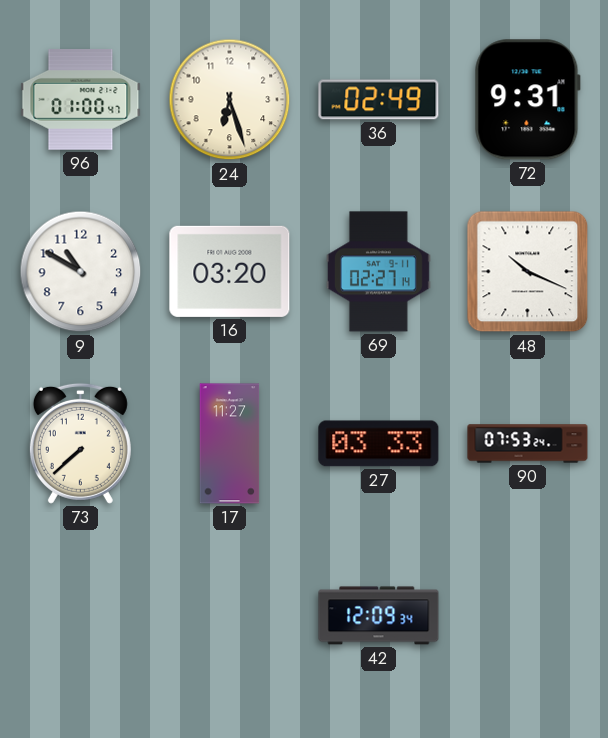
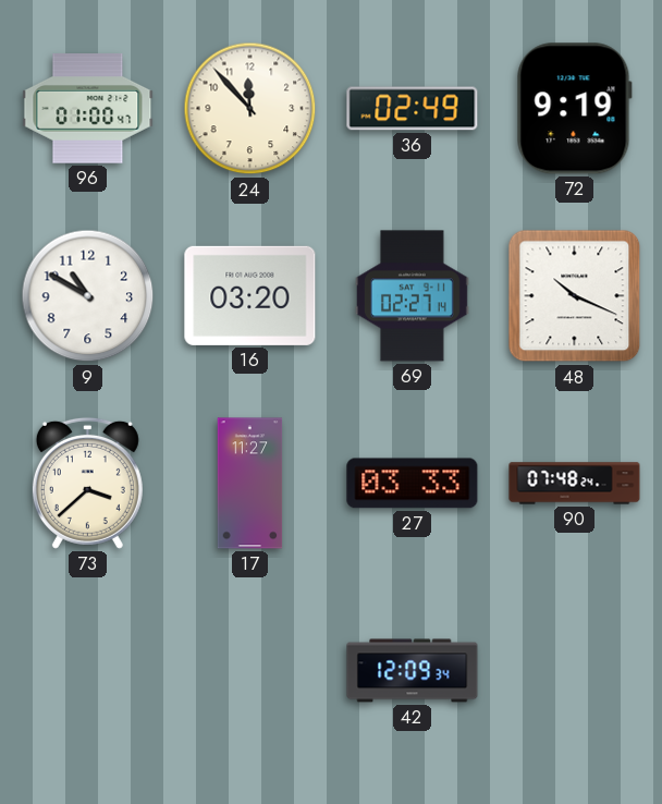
24: 6:27 -> 11:53
72: 9:31 -> 9:19
73: 7:38 -> 3:38
90: 07:53 -> 07:48
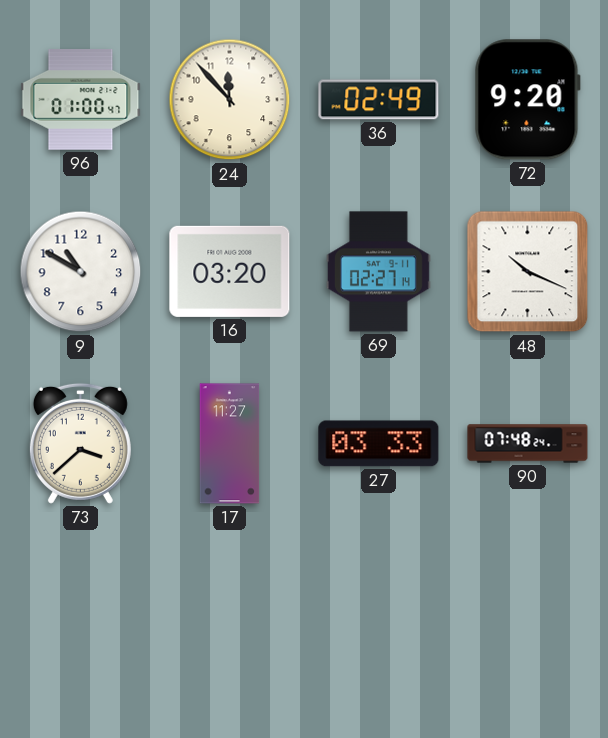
72: 9:19 -> 9:20
42: 12:09 -> none
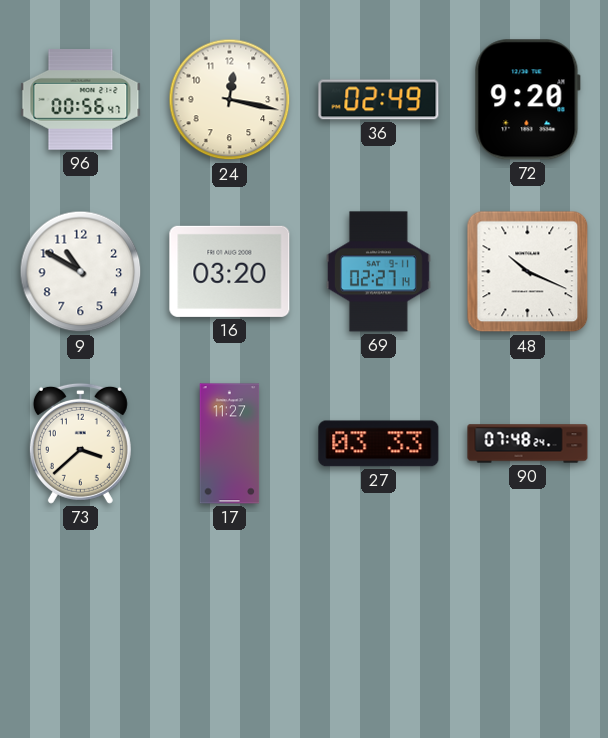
96: 01:00 -> 00:56
24: 11:53 -> 12:17
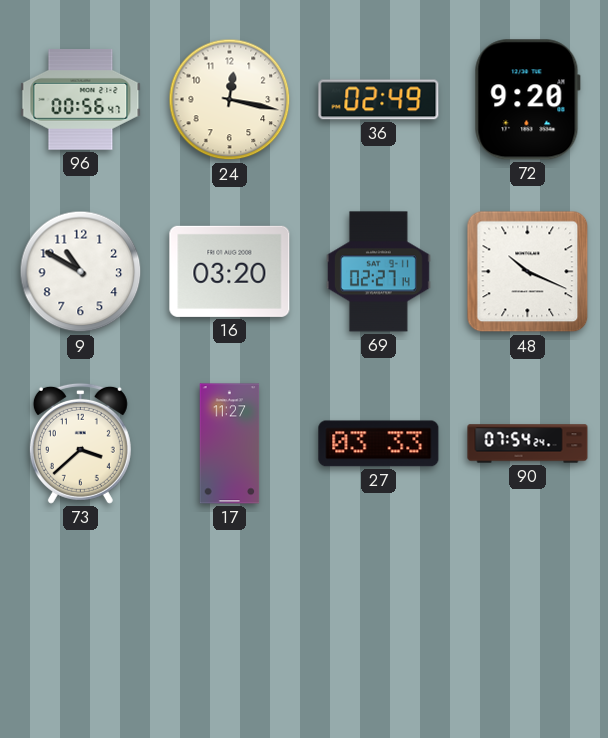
90: 07:48 -> 07:54
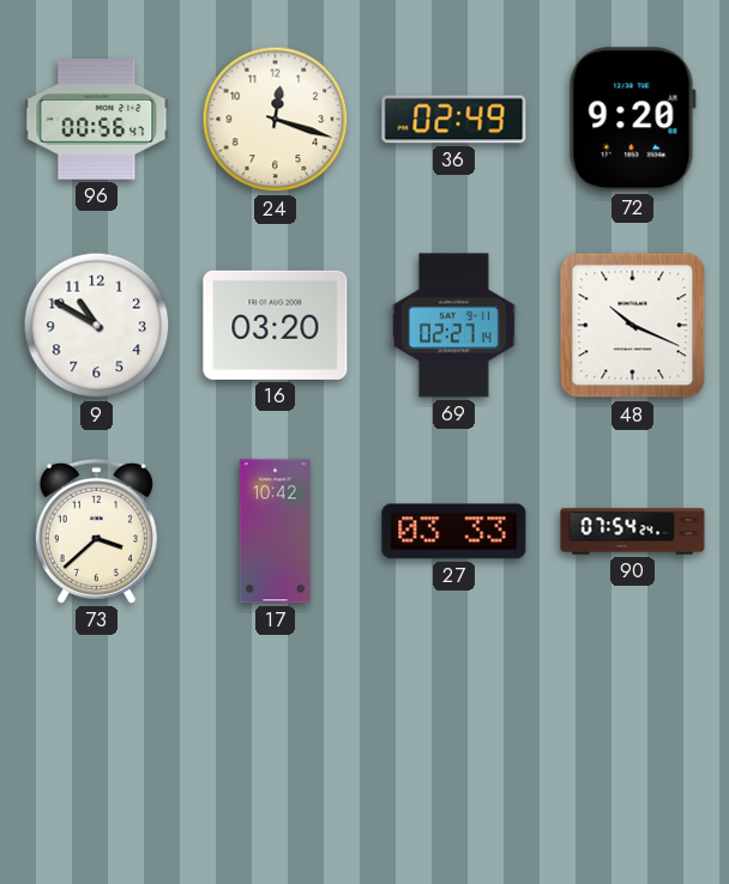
24: 12:17 -> 12:18
17: 11:27 -> 10:42
